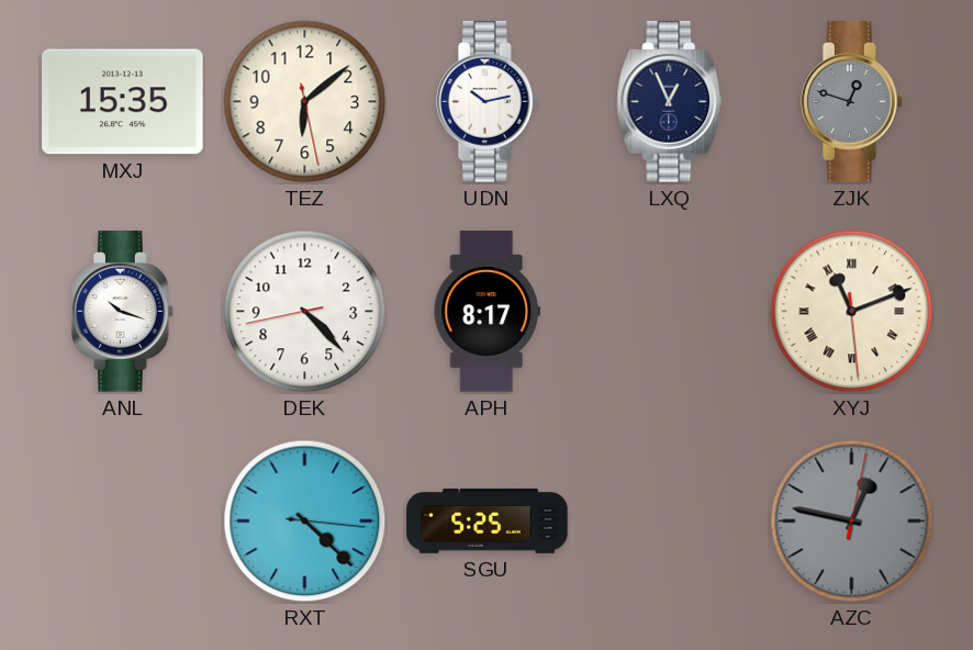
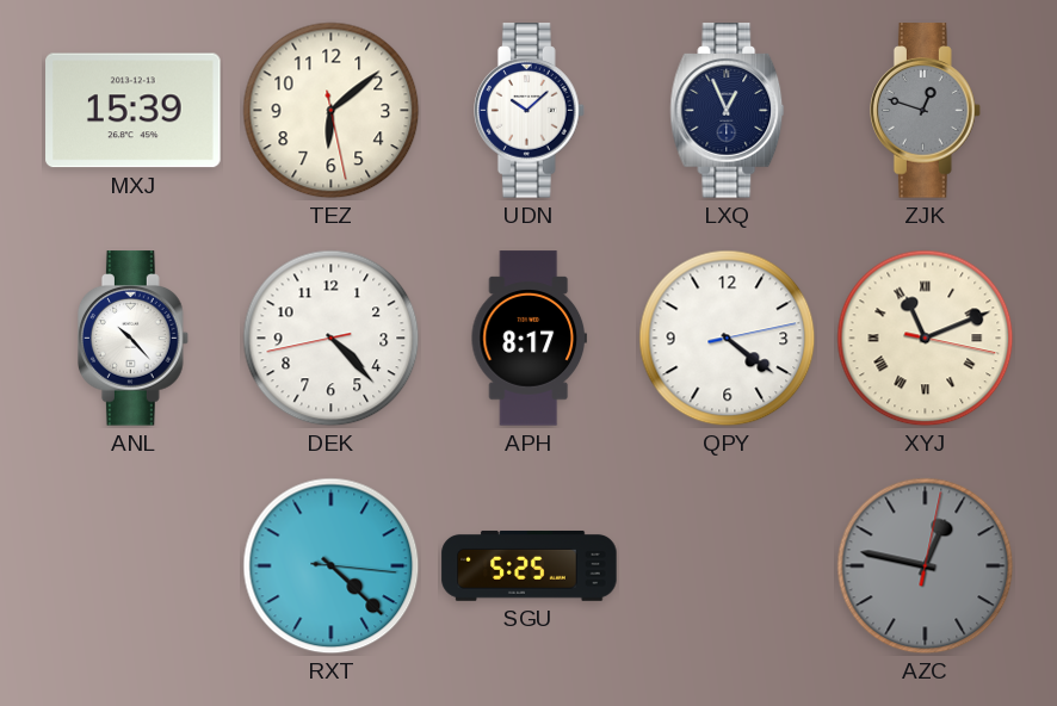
MXJ: 15:35 -> 15:39
UDN: 10:13 -> 10:08
ANL: 10:18 -> 10:23
QPY: none -> 4:21
XYJ: 11:11:29 -> 11:11:17
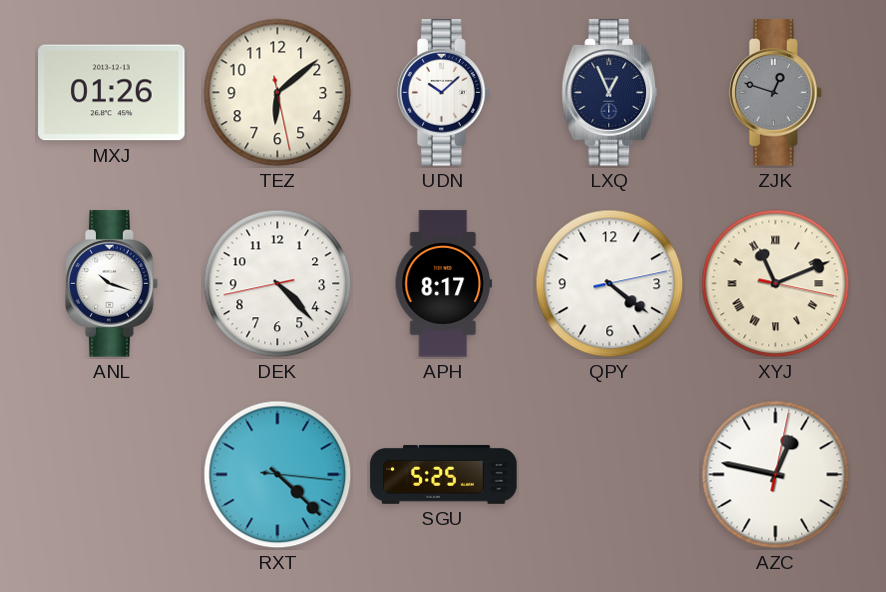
MXJ: 15:39 -> 01:26
ANL: 10:23 -> 10:18
AZC dial: grey -> white
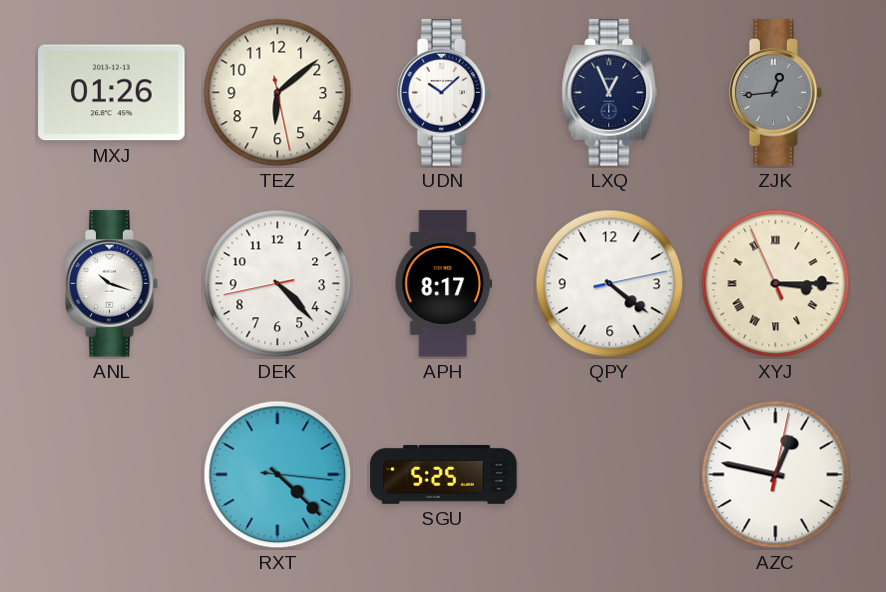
ZJK: 12:48 -> 12:44
XYJ: 11:11 -> 3:14
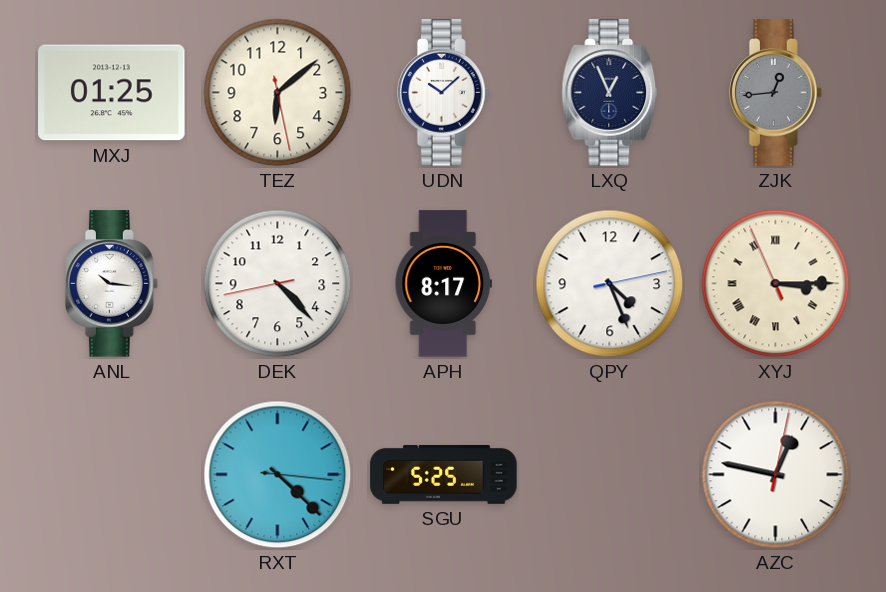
MXJ: 01:26 -> 01:25
ANL: 10:18 -> 10:16
QPY: 4:21 -> 4:26
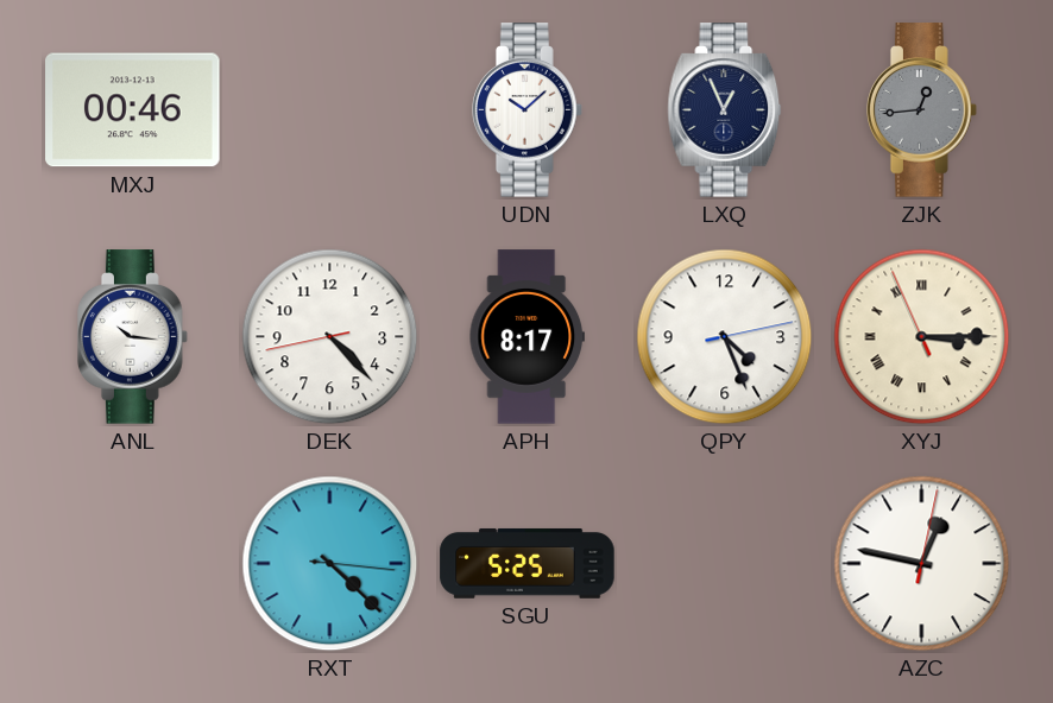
MXJ: 01:25 -> 00:46
TEZ: 6:08 -> none
